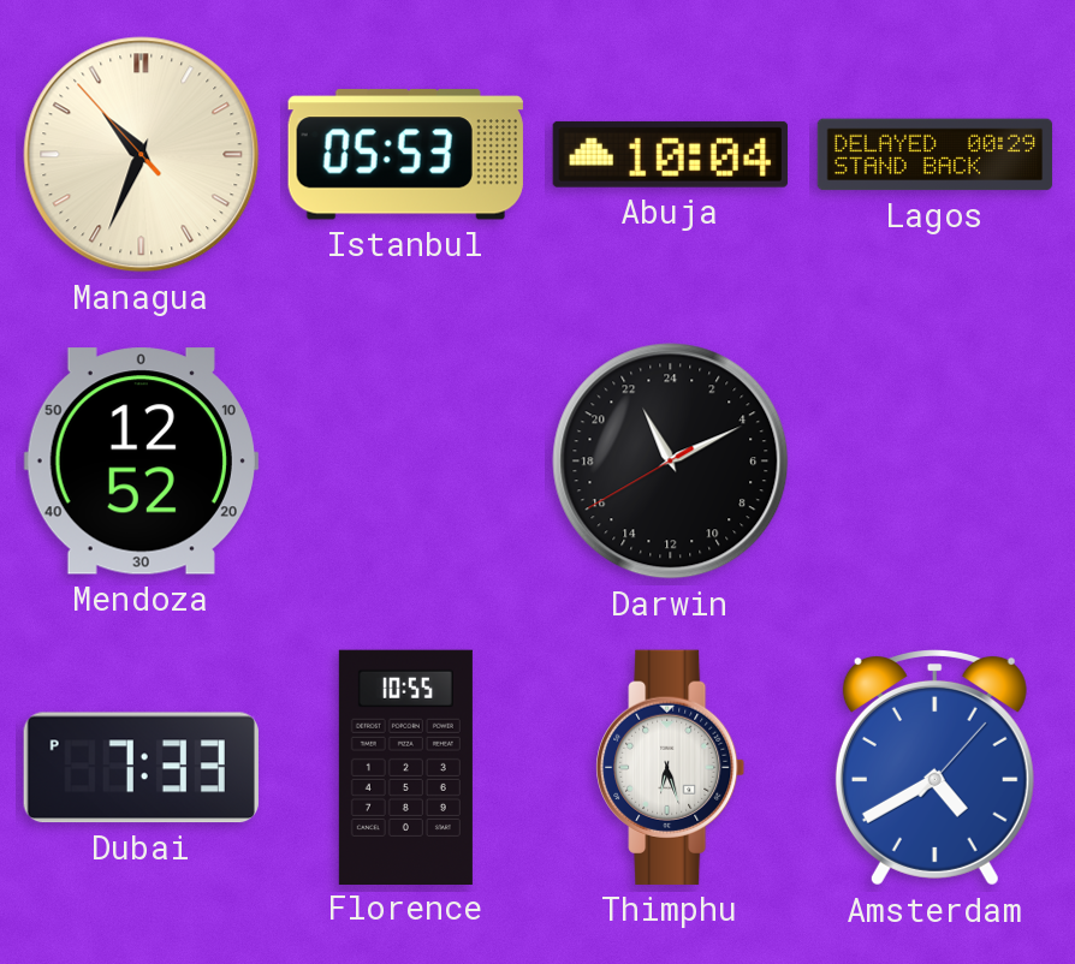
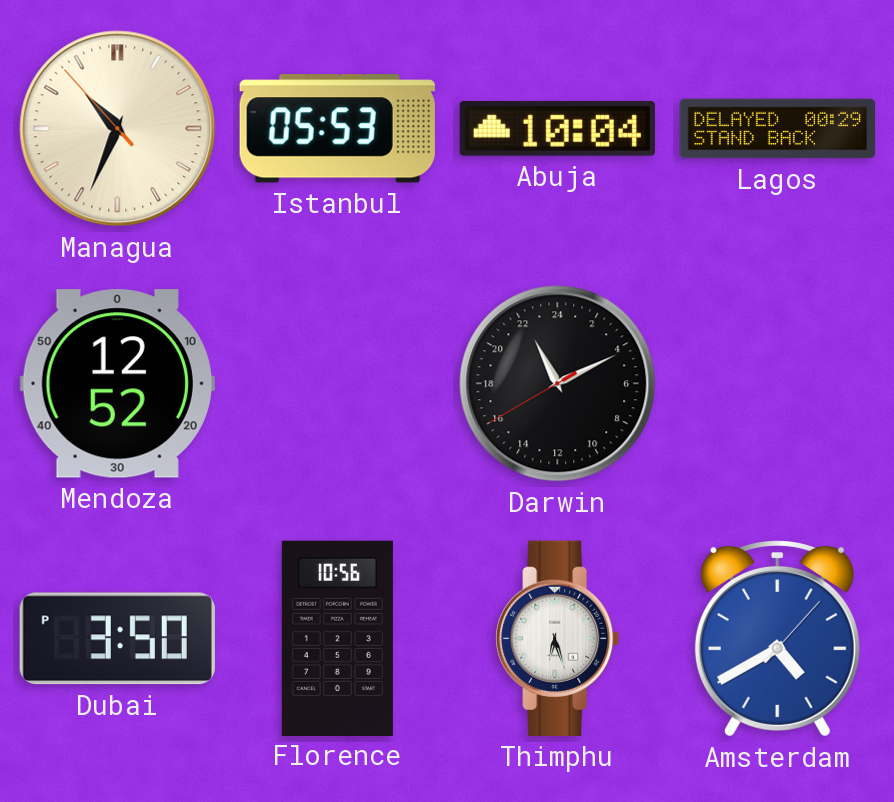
Dubai: 7:33 -> 3:50
Florence: 10:55 -> 10:56
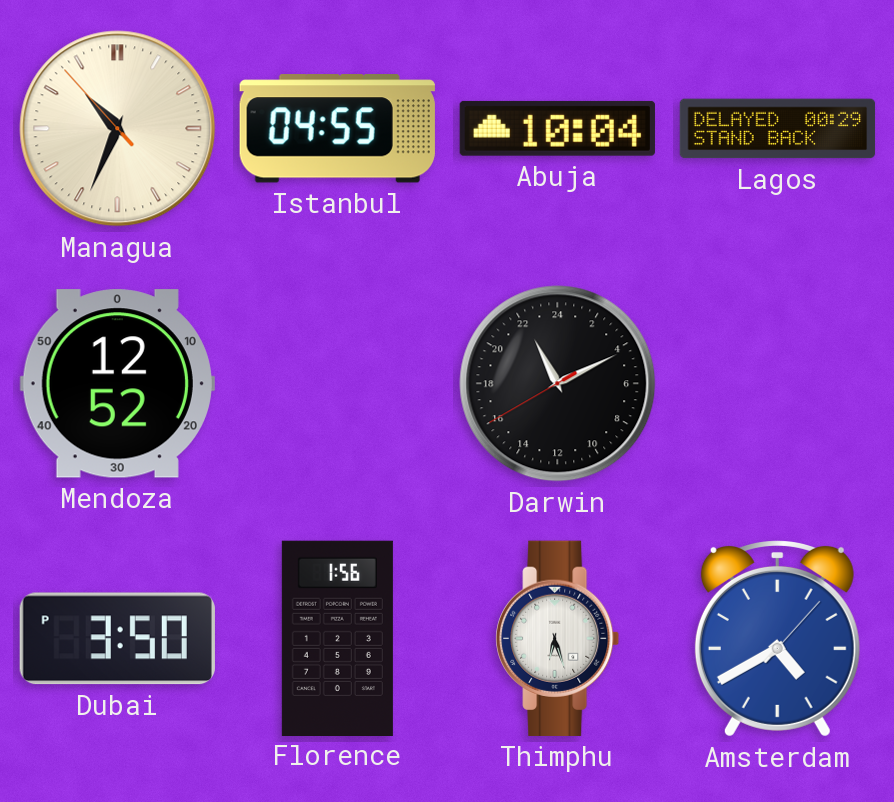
Istanbul: 05:53 -> 04:55
Florence: 10:56 -> 1:56
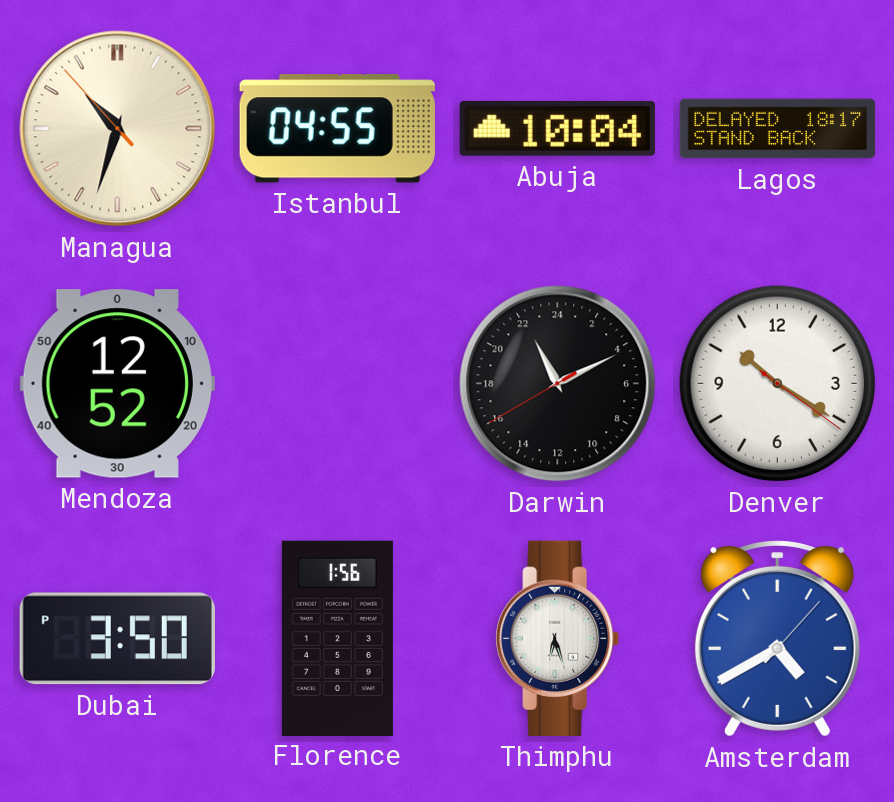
Managua: 10:33 -> 10:32
Lagos: 00:29 -> 18:17
Denver: none -> 10:20
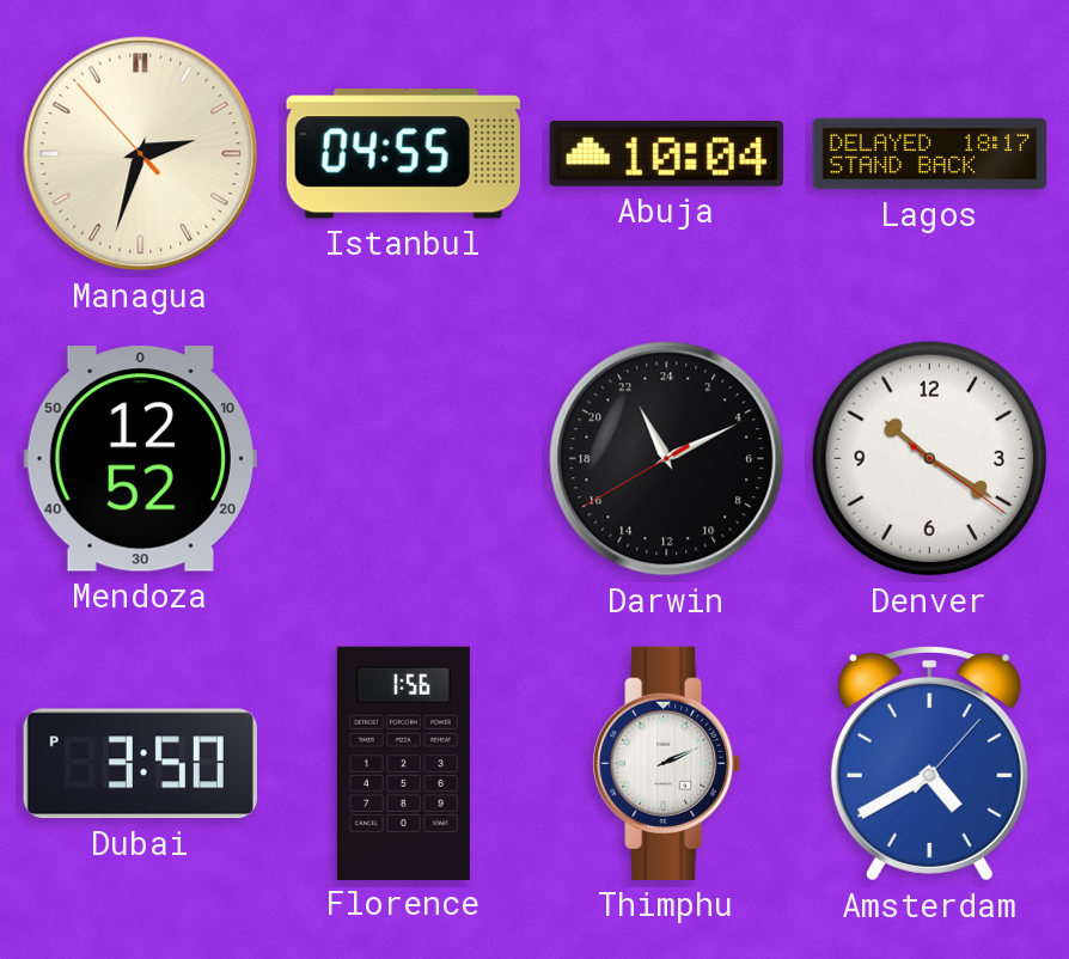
Managua: 10:32 -> 2:32
Thimphu: 6:27 -> 2:11
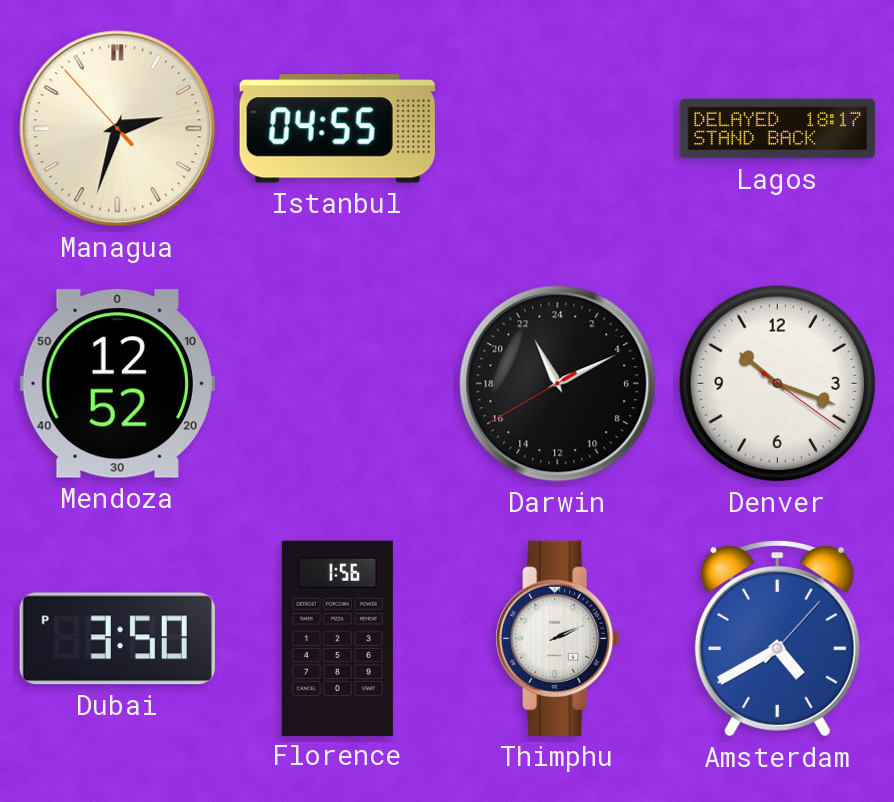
Abuja: 10:04 -> none
Denver: 10:20 -> 10:18
